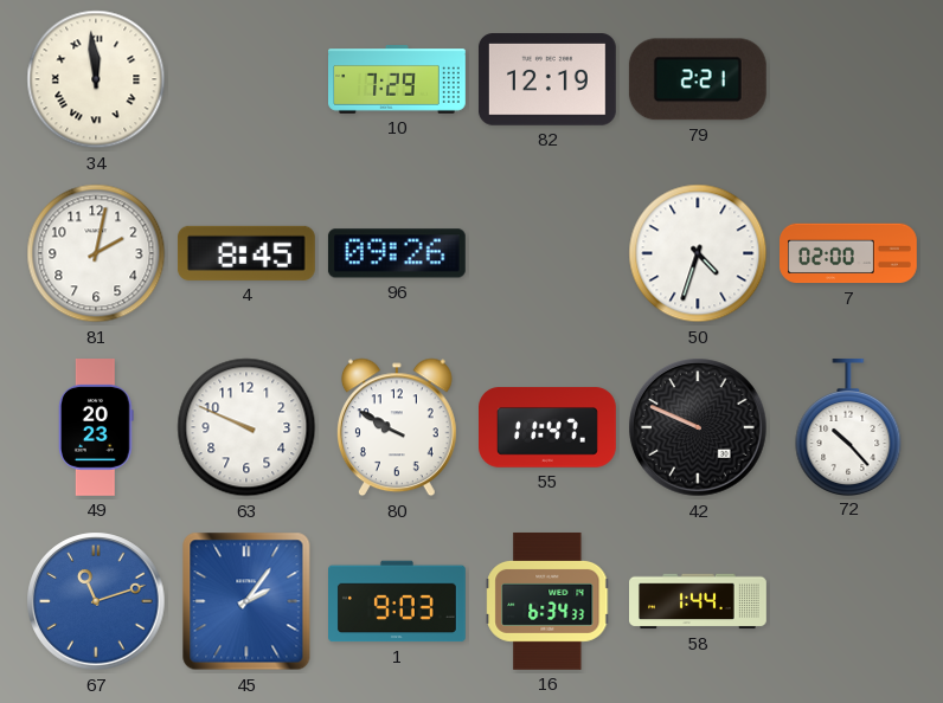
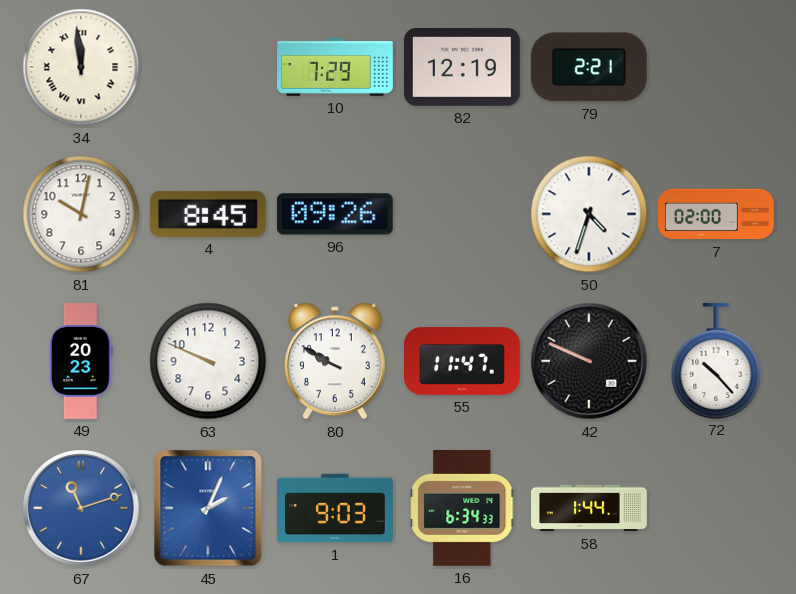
81: 2:02 -> 10:02
45: 2:06 -> 2:04
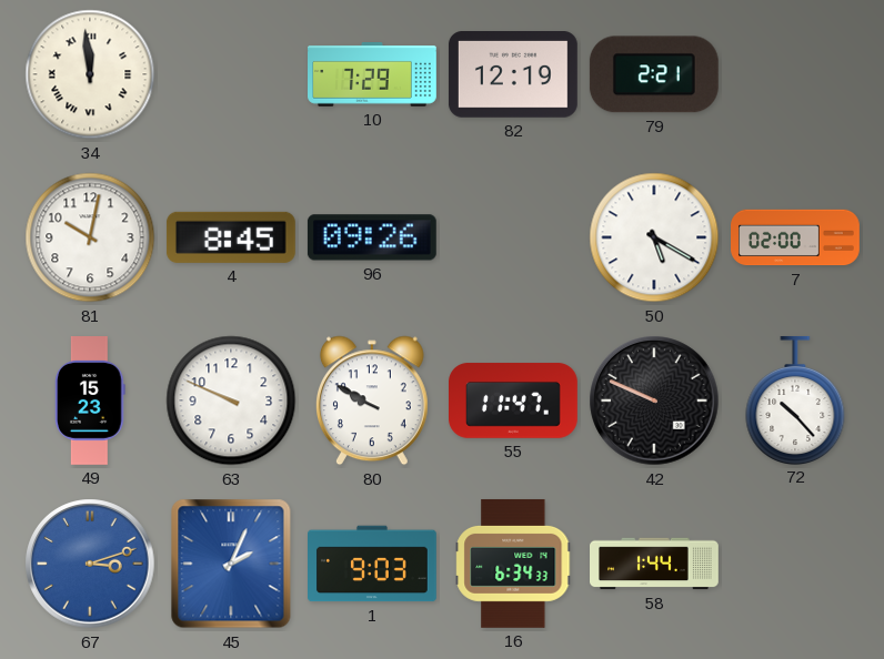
50: 4:33 -> 5:20
49: 20:23 -> 15:23
67: 11:12 -> 3:12
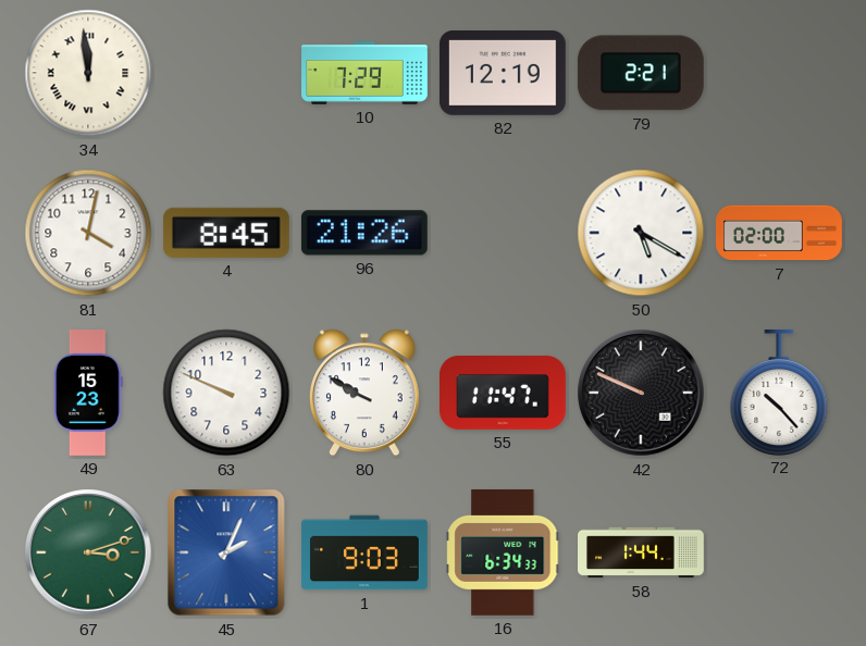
81: 10:02 -> 4:02
96: 09:26 -> 21:26
67 dial: blue -> green
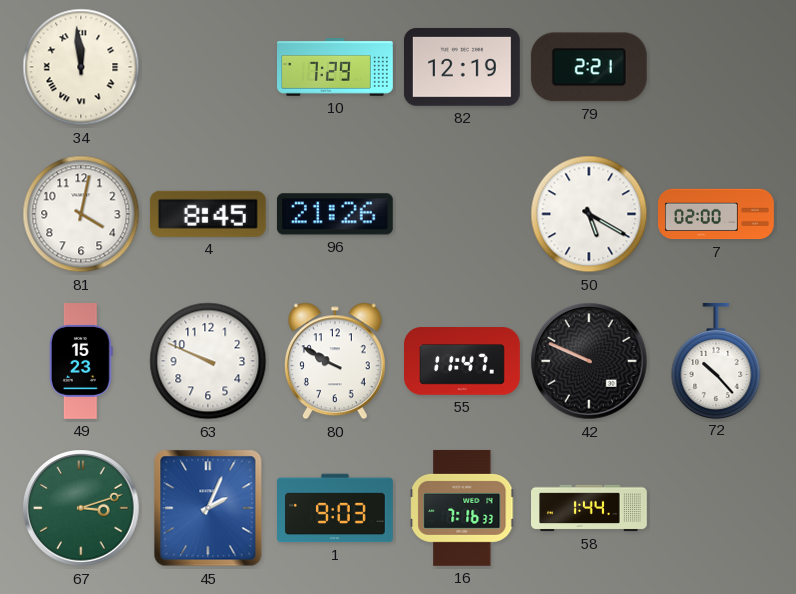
16: 6:34 -> 7:16
